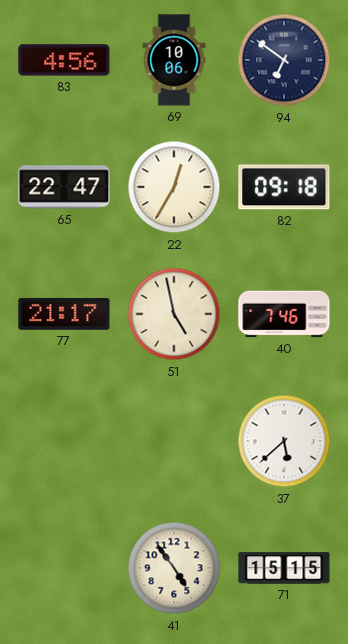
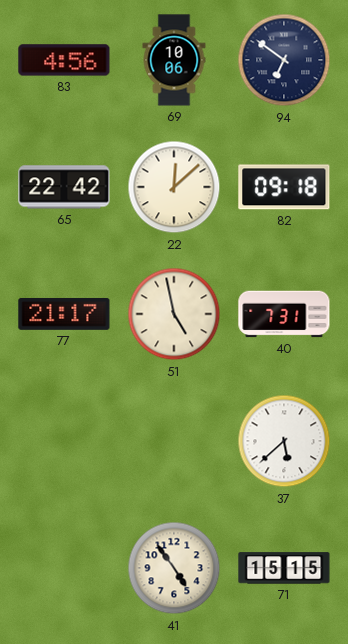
65: 22:47 -> 22:42
22: 12:35 -> 12:08
40: 7:46 -> 7:31
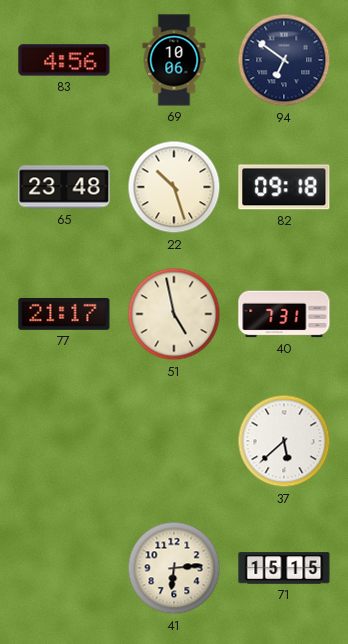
65: 22:42 -> 23:48
22: 12:08 -> 10:27
41: 4:54 -> 6:14
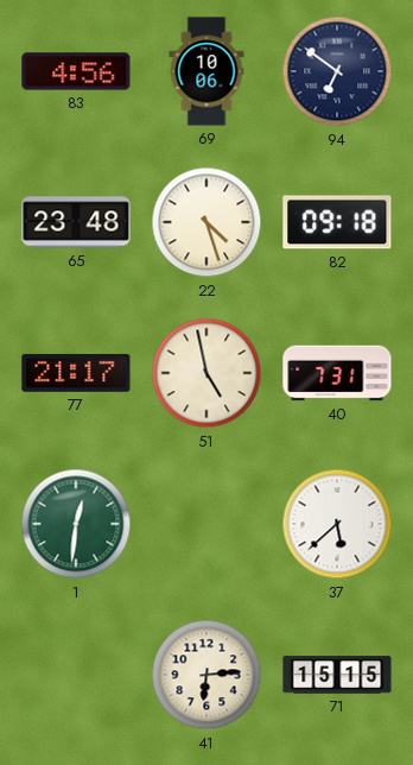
22: 10:27 -> 4:27
1: none -> 12:31
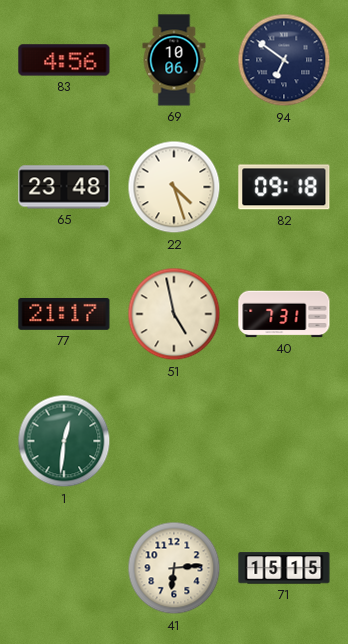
37: 5:38 -> none
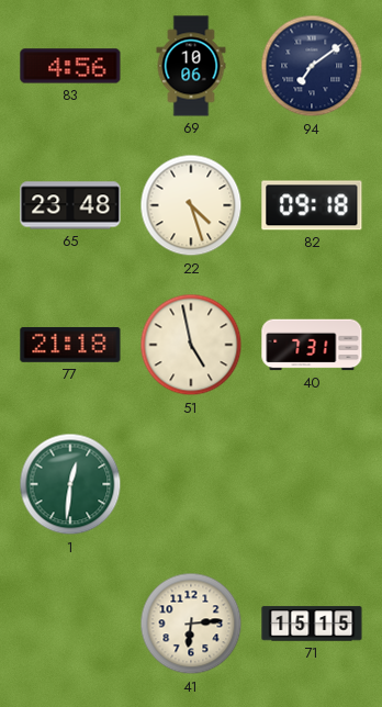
94: 6:51 -> 7:09
77: 21:17 -> 21:18
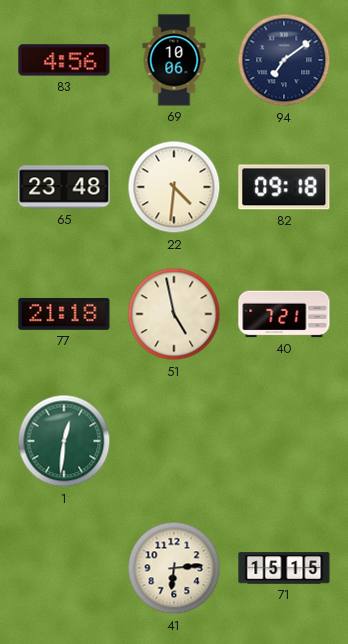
22: 4:27 -> 4:31
40: 7:31 -> 7:21
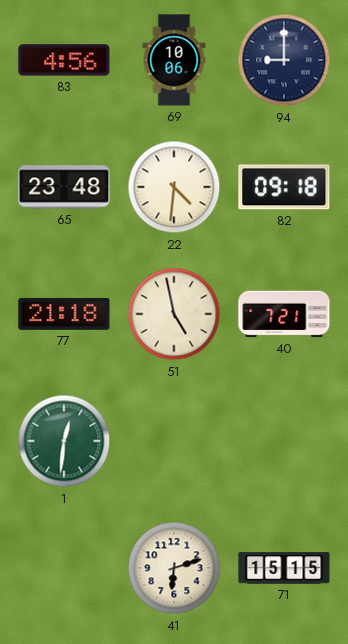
94: 7:09 -> 9:00
41: 6:14 -> 6:12
